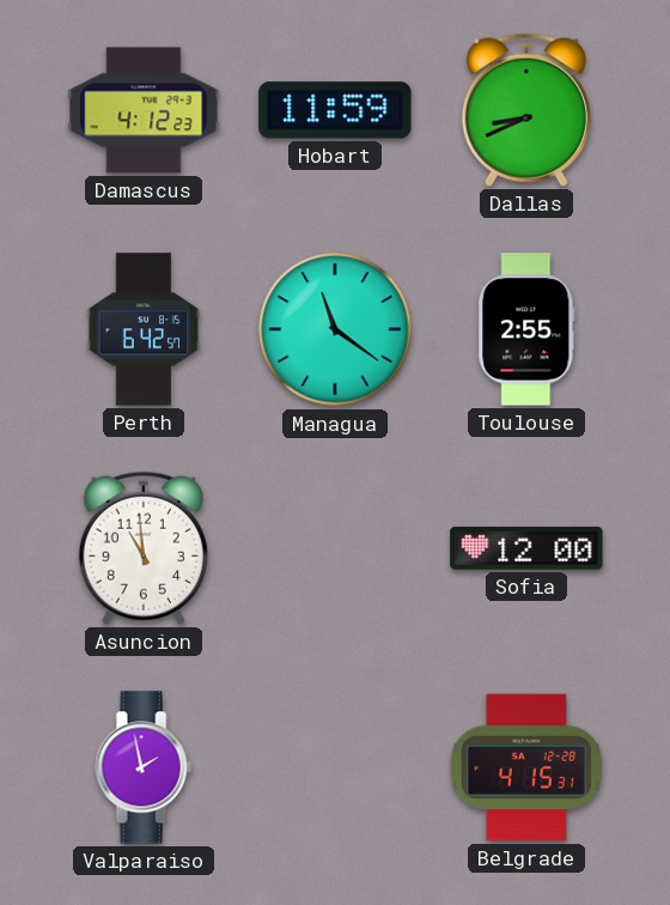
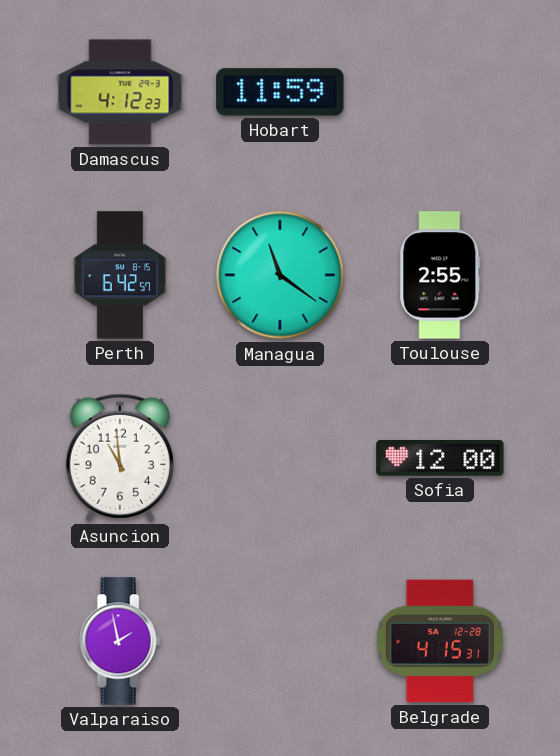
Dallas: 8:41 -> none
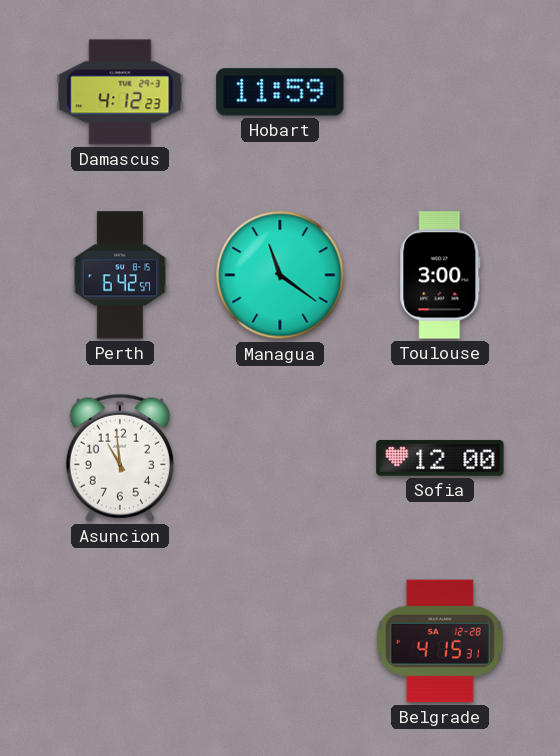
Toulouse: 2:55 -> 3:00
Valparaiso: 1:58 -> none
